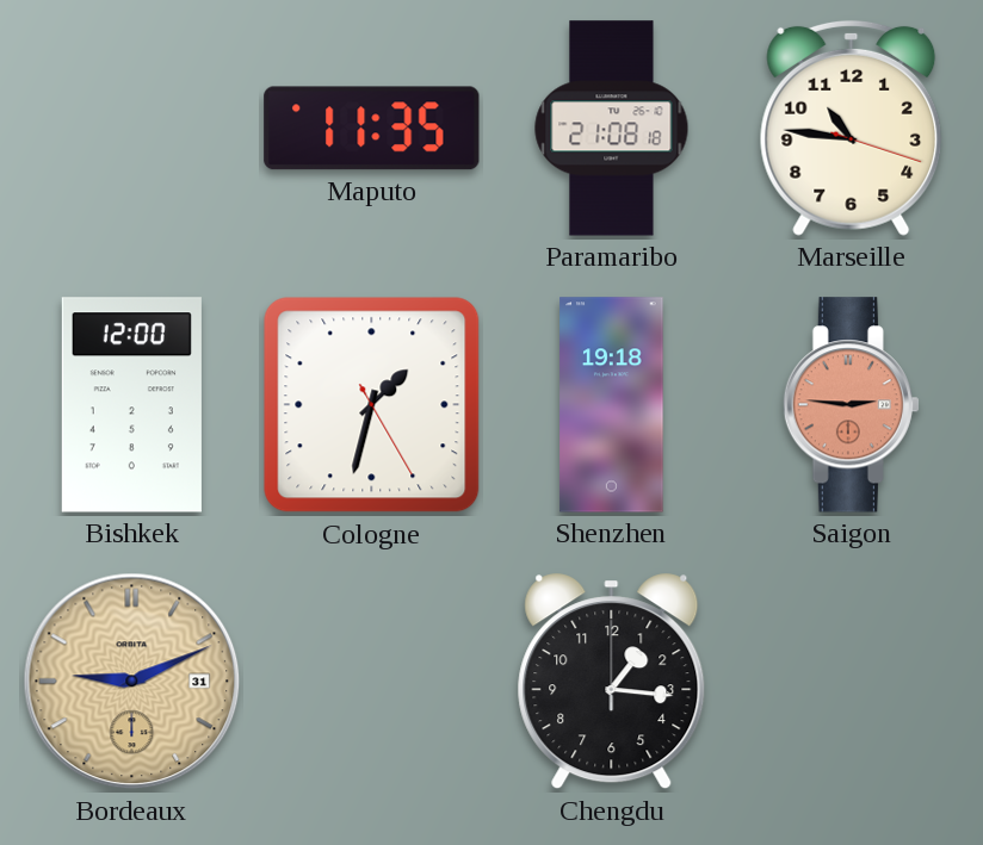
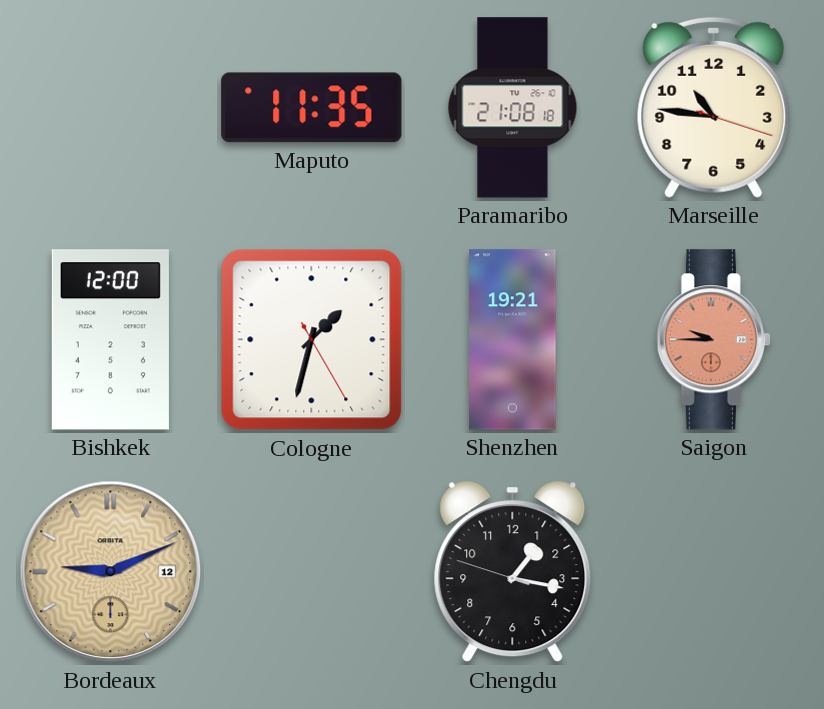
Shenzhen: 19:18 -> 19:21
Saigon: 2:46 -> 9:45
Bordeaux date: 31 -> 12
Chengdu: 1:16:00 -> 1:16:48
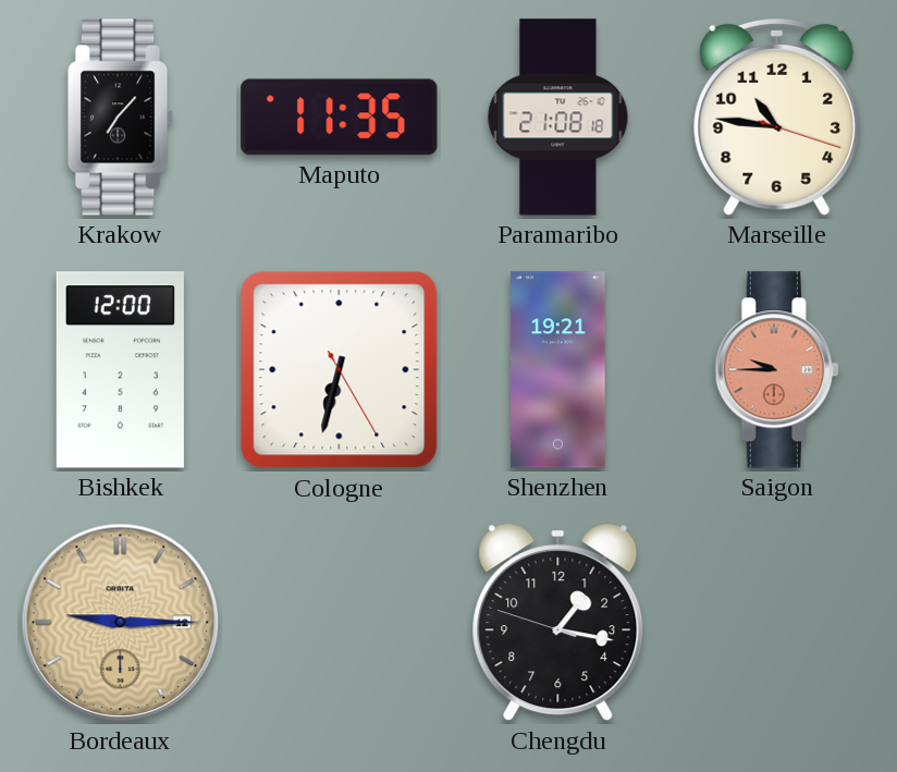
Krakow: none -> 7:07
Cologne: 1:32 -> 6:32
Bordeaux: 9:11 -> 9:15
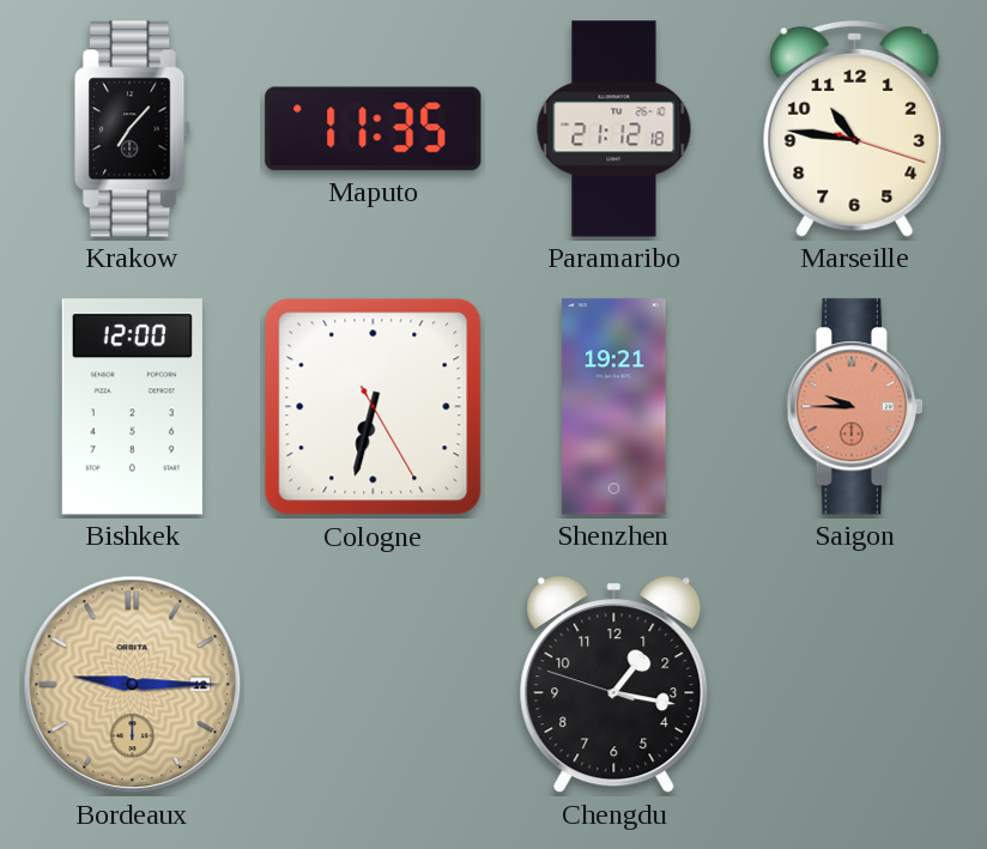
Paramaribo: 21:08 -> 21:12
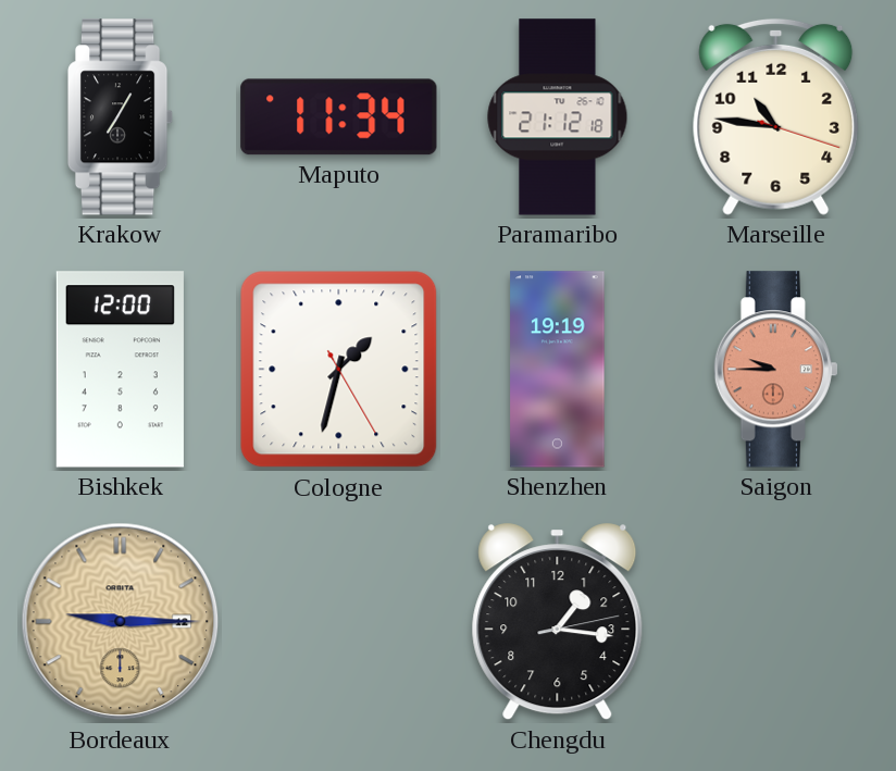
Krakow: 7:07 -> 7:05
Maputo: 11:35 -> 11:34
Cologne: 6:32 -> 1:32
Shenzhen: 19:21 -> 19:19
Chengdu: 1:16:48 -> 1:16:13
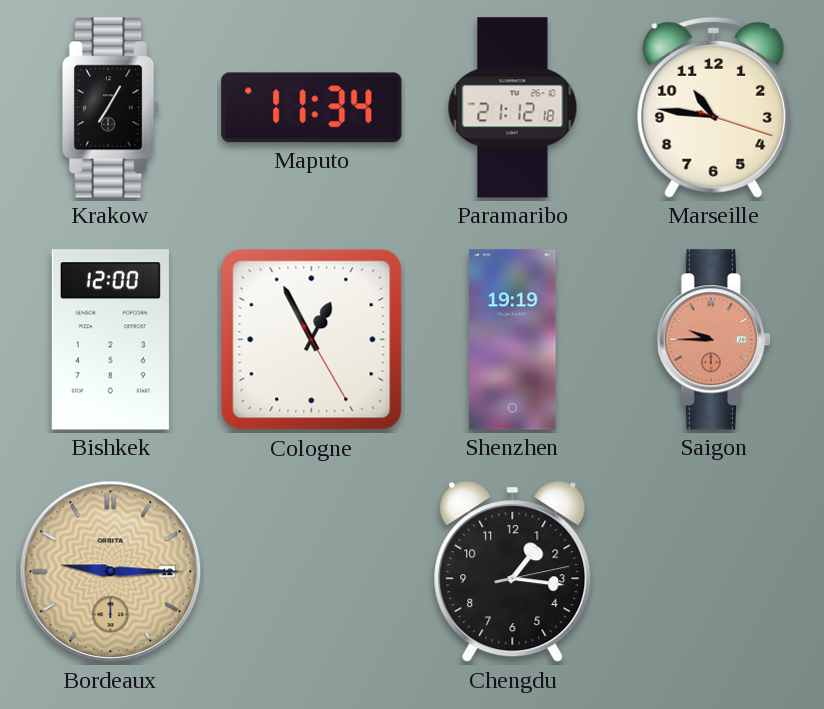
Cologne: 1:32 -> 12:55
